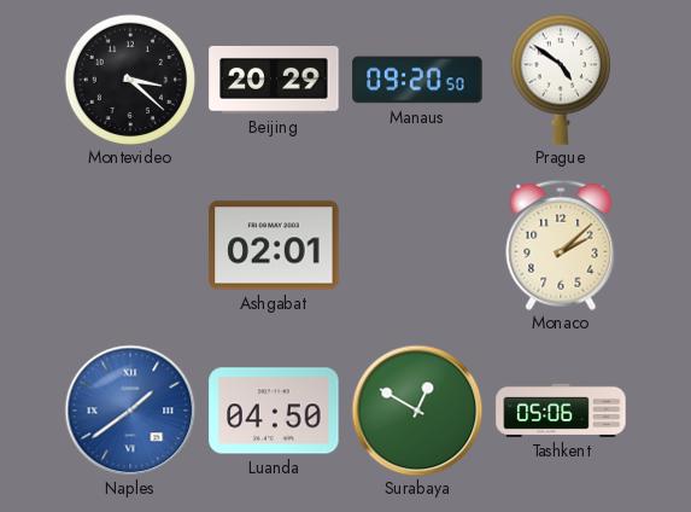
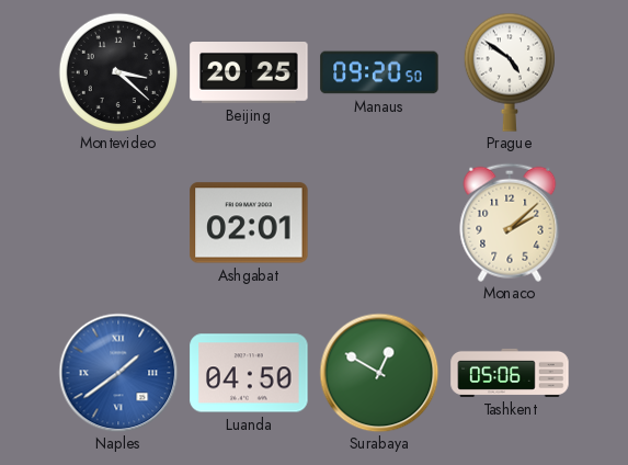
Beijing: 20:29 -> 20:25
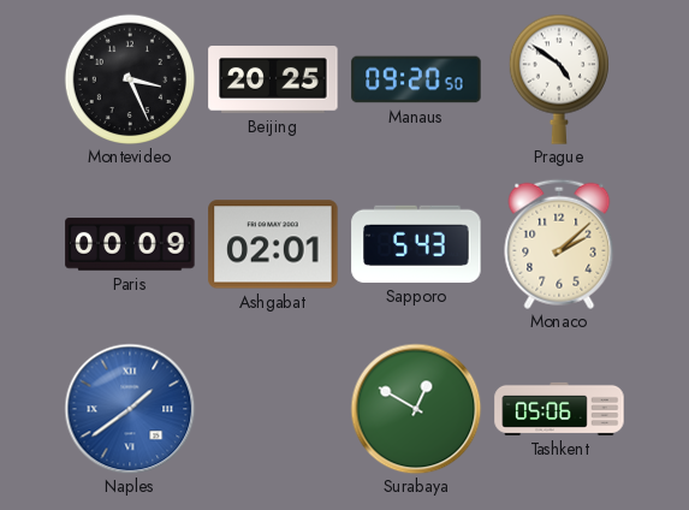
Montevideo: 3:22 -> 3:26
Paris: none -> 00:09
Sapporo: none -> 5:43
Luanda: 04:50 -> none
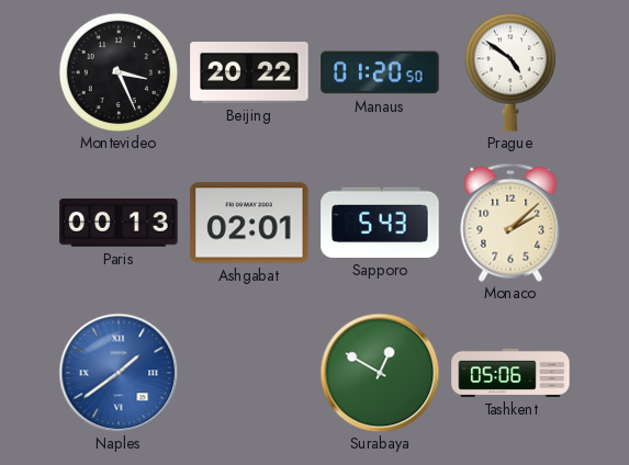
Beijing: 20:25 -> 20:22
Manaus: 09:20 -> 01:20
Paris: 00:09 -> 00:13
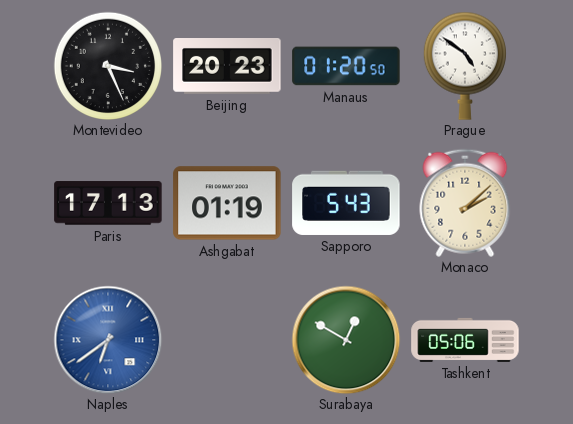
Beijing: 20:22 -> 20:23
Paris: 00:13 -> 17:13
Ashgabat: 02:01 -> 01:19
Naples: 1:39 -> 6:39
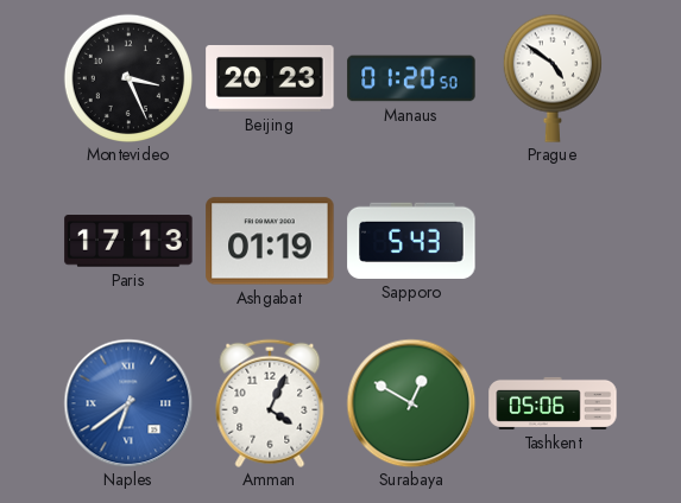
Monaco: 2:08 -> none
Amman: none -> 4:04
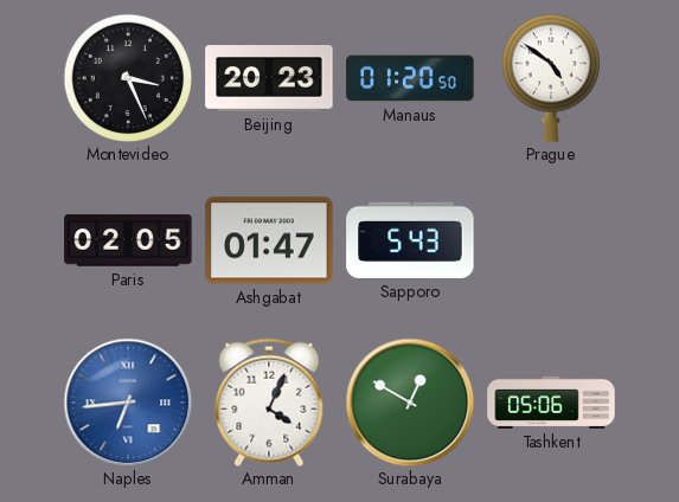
Paris: 17:13 -> 02:05
Ashgabat: 01:19 -> 01:47
Naples: 6:39 -> 6:44
